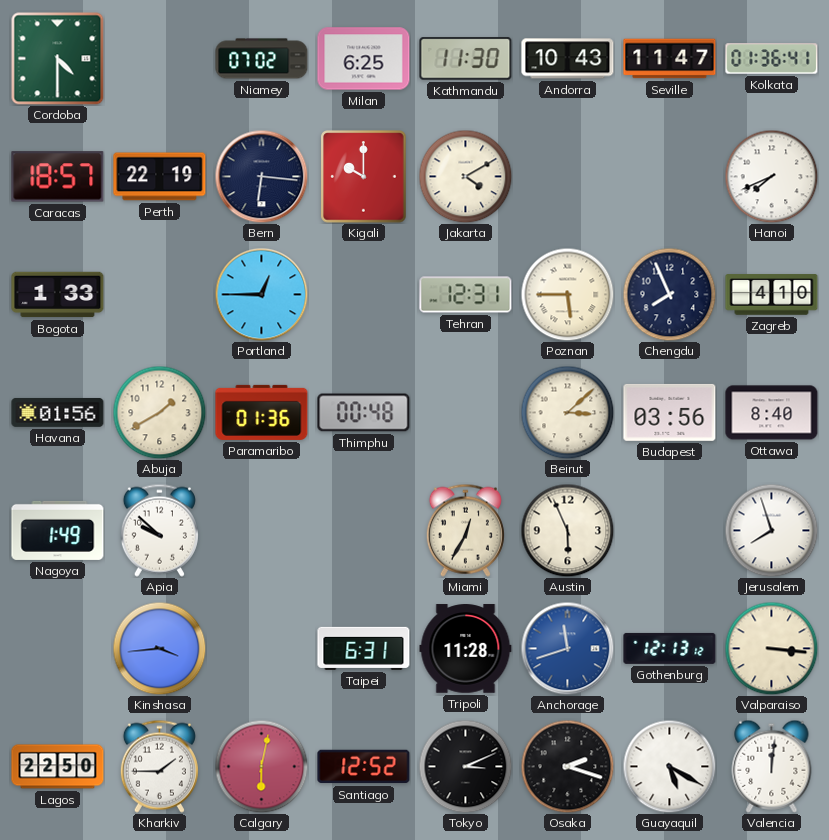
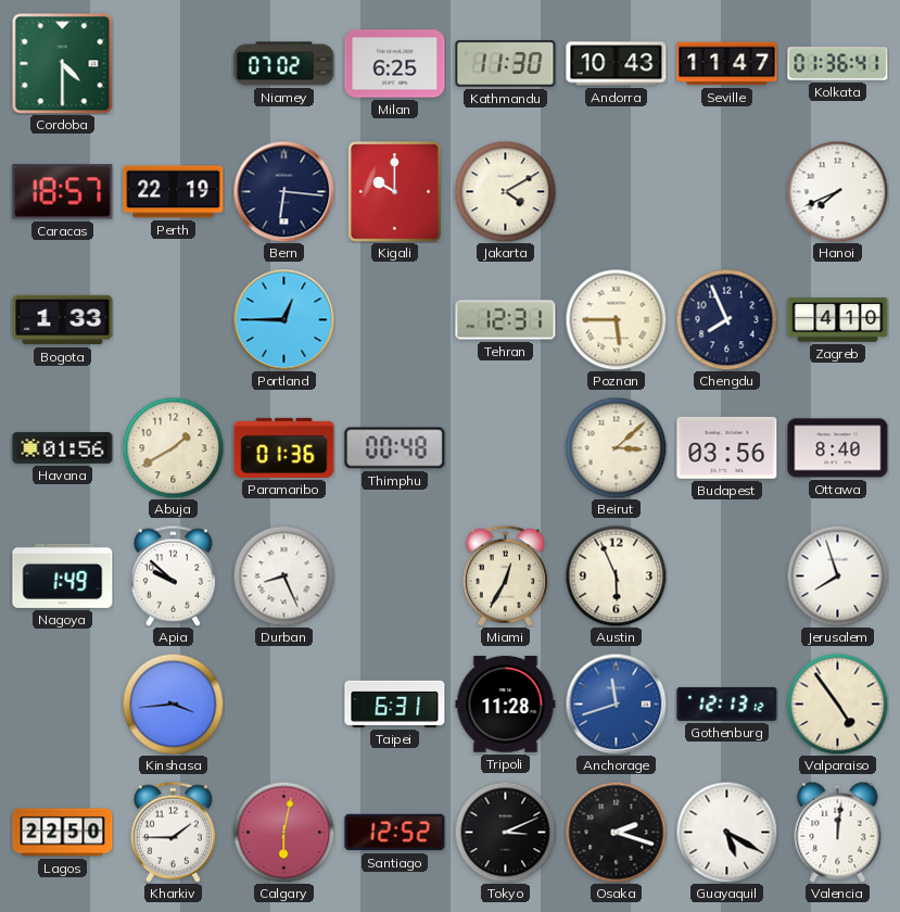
Durban: none -> 8:26
Valparaiso: 3:16 -> 4:54
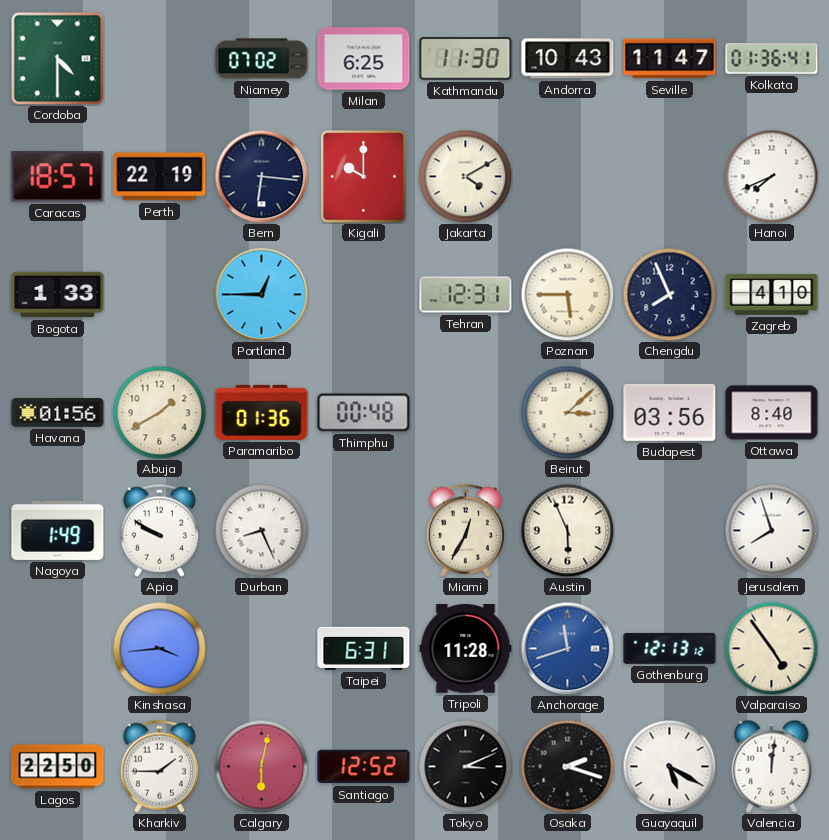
Apia: 9:52 -> 9:50
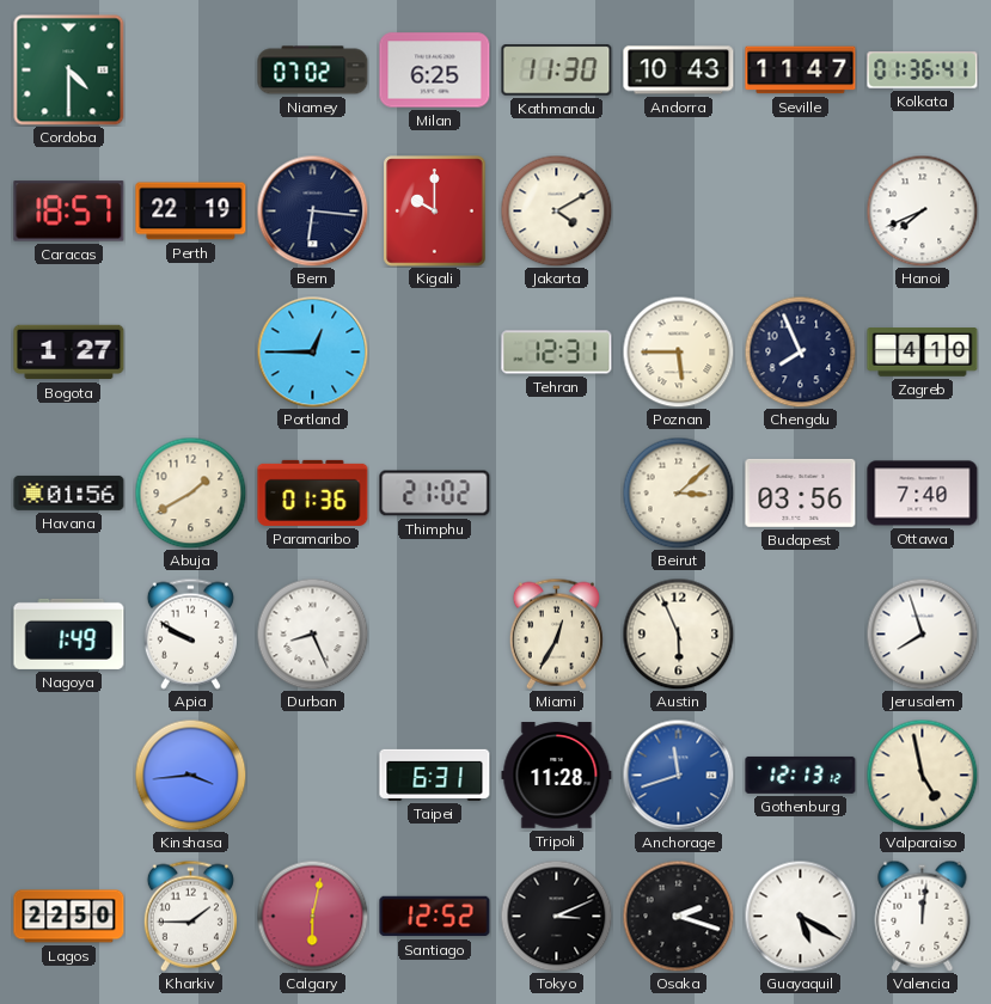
Bogota: 1:33 -> 1:27
Thimphu: 00:48 -> 21:02
Ottawa: 8:40 -> 7:40
Valparaiso: 4:54 -> 4:58
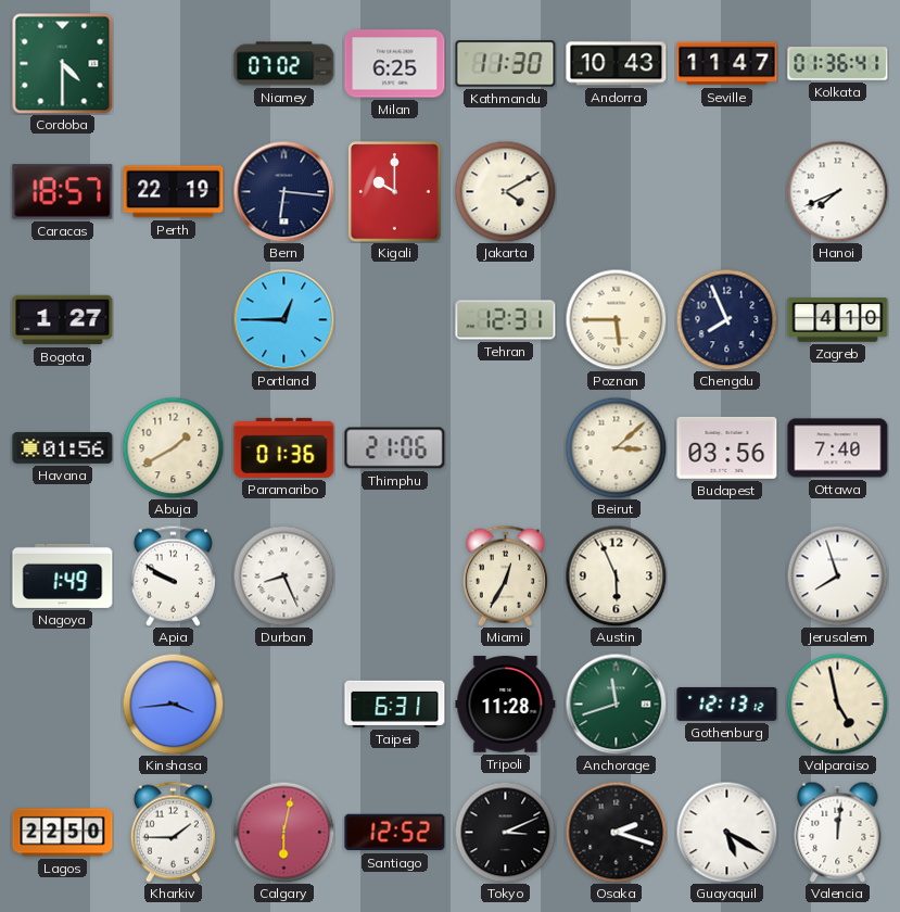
Thimphu: 21:02 -> 21:06
Anchorage dial: blue -> green
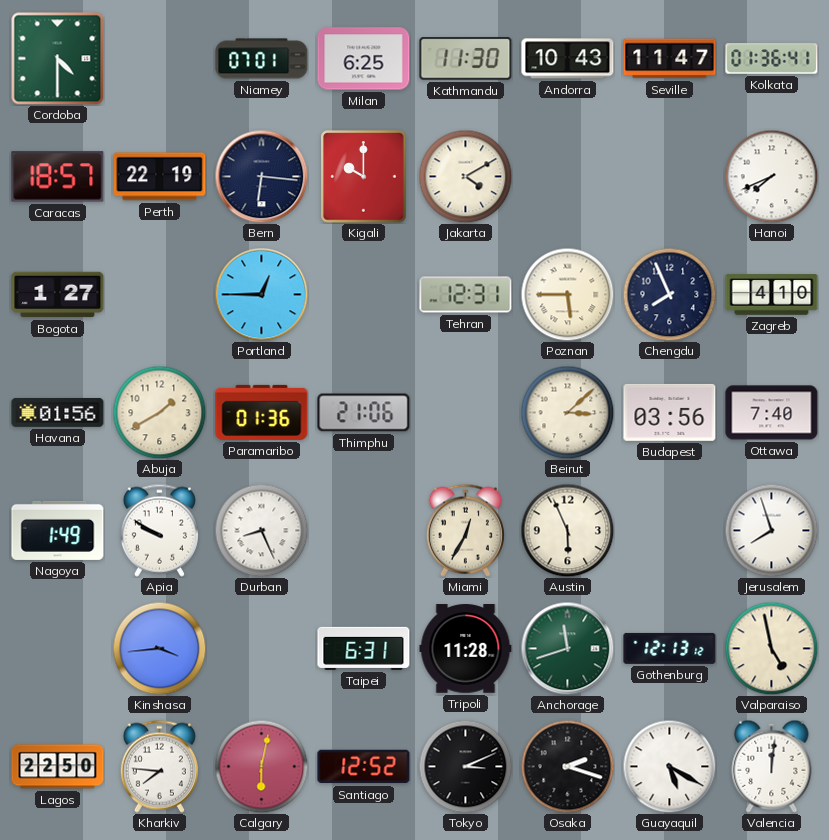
Niamey: 07:02 -> 07:01
Kharkiv: 1:45 -> 7:46
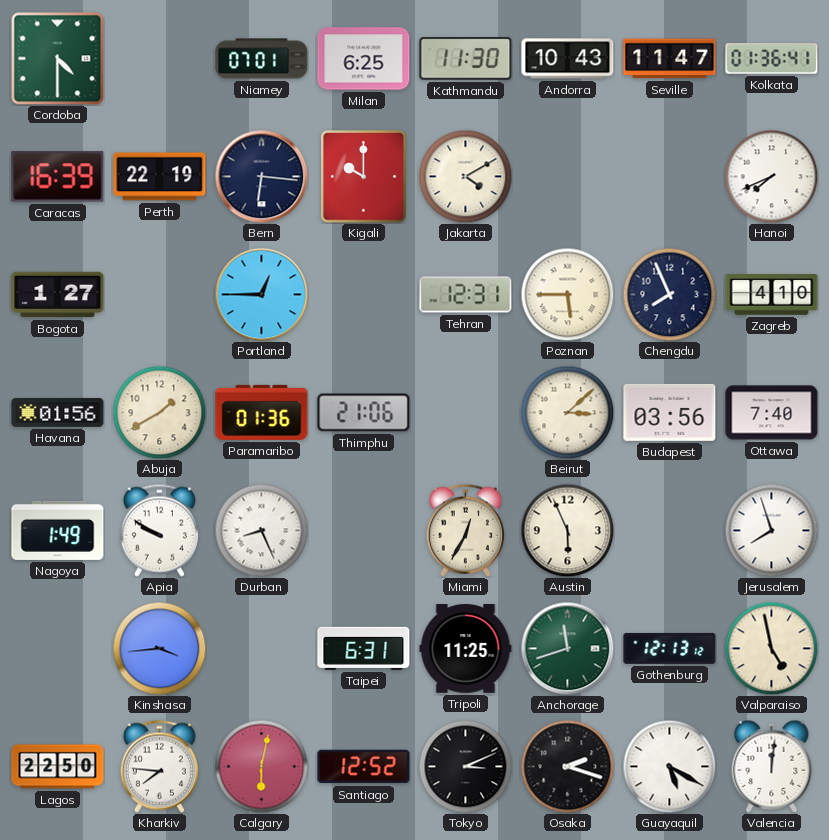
Caracas: 18:57 -> 16:39
Tripoli: 11:28 -> 11:25
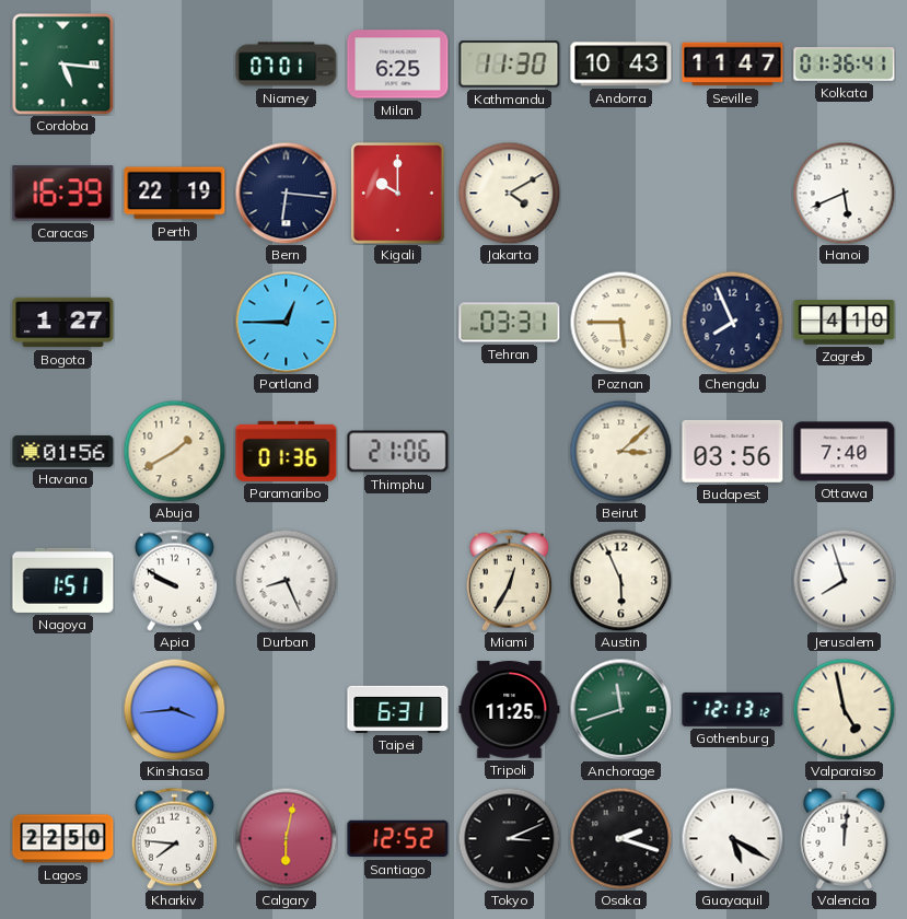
Cordoba: 4:30 -> 5:16
Hanoi: 7:41 -> 5:41
Tehran: 12:31 -> 03:31
Nagoya: 1:49 -> 1:51
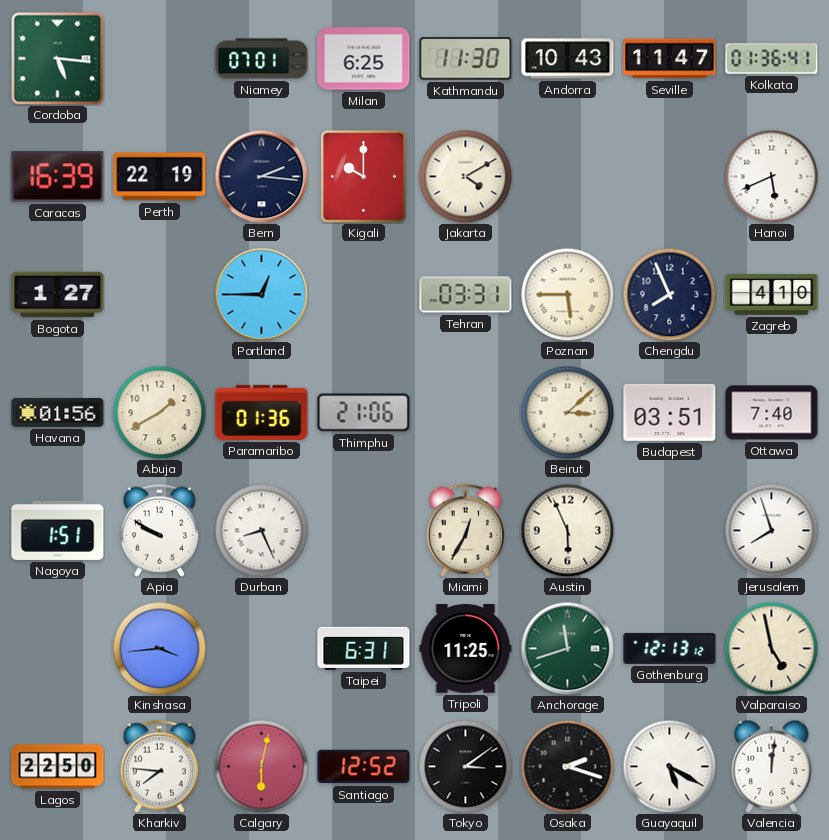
Bern: 6:16 -> 2:16
Budapest: 03:56 -> 03:51
Tokyo: 3:11 -> 3:09
